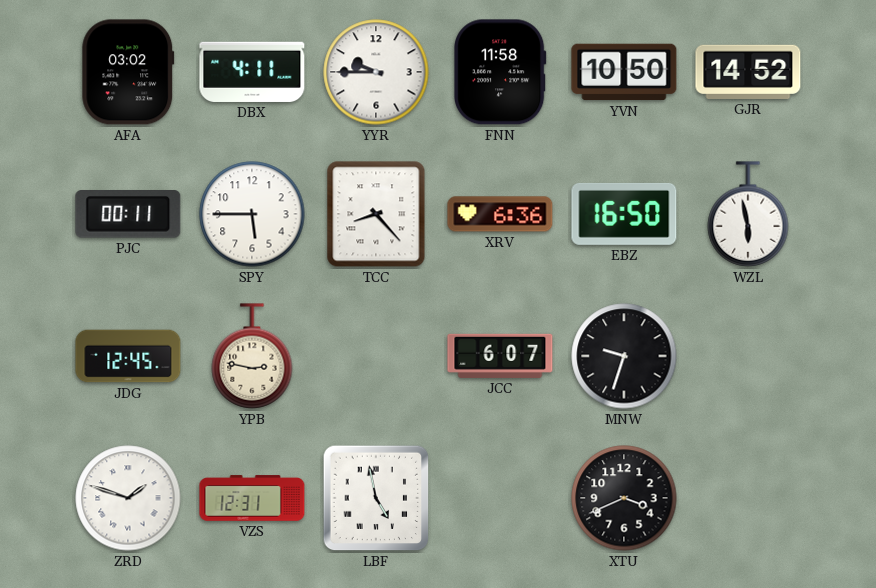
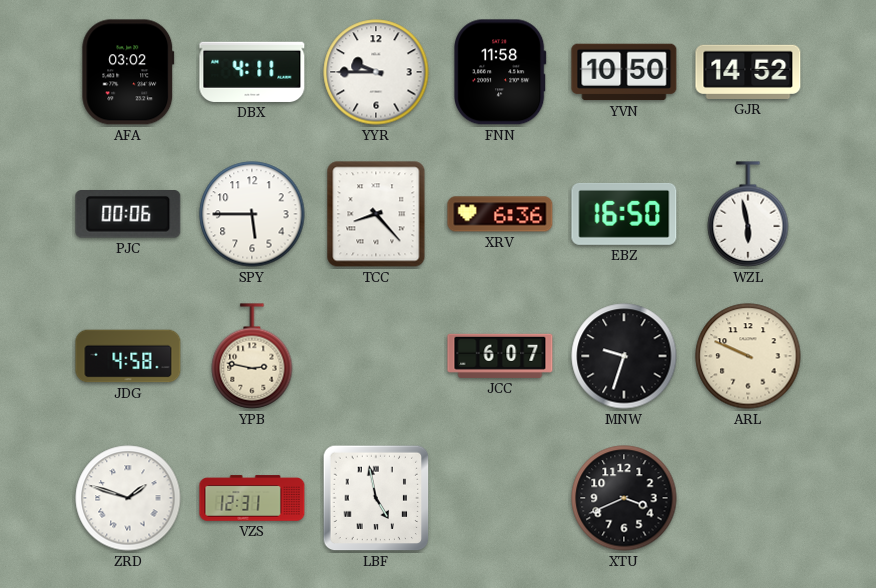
PJC: 00:11 -> 00:06
JDG: 12:45 -> 4:58
ARL: none -> 9:49
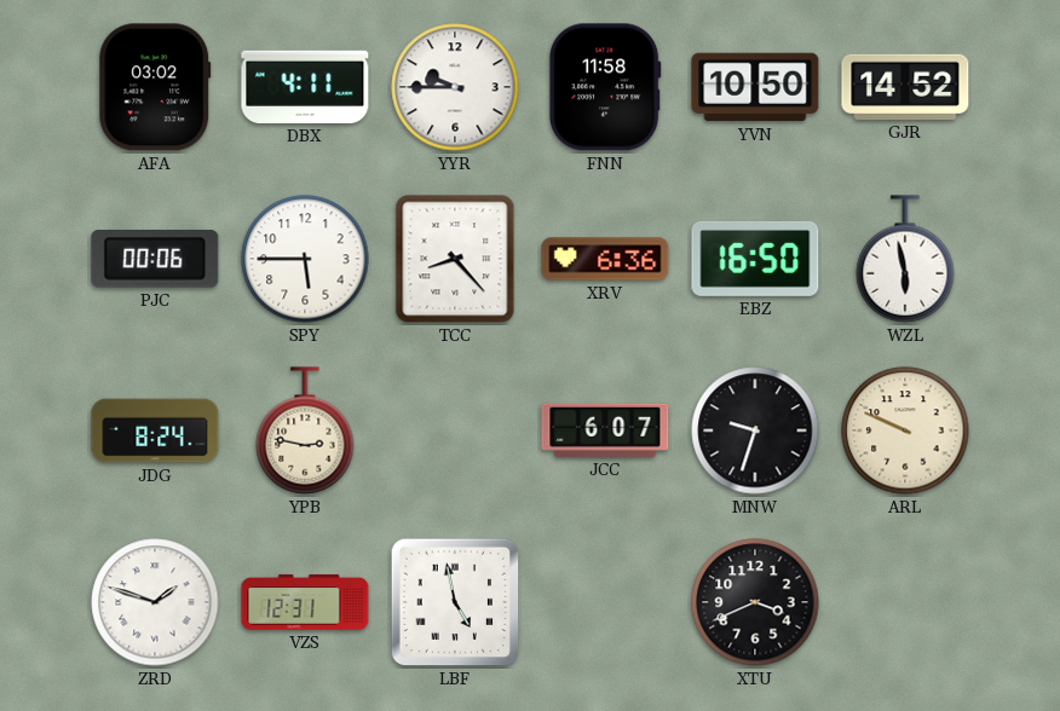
JDG: 4:58 -> 8:24
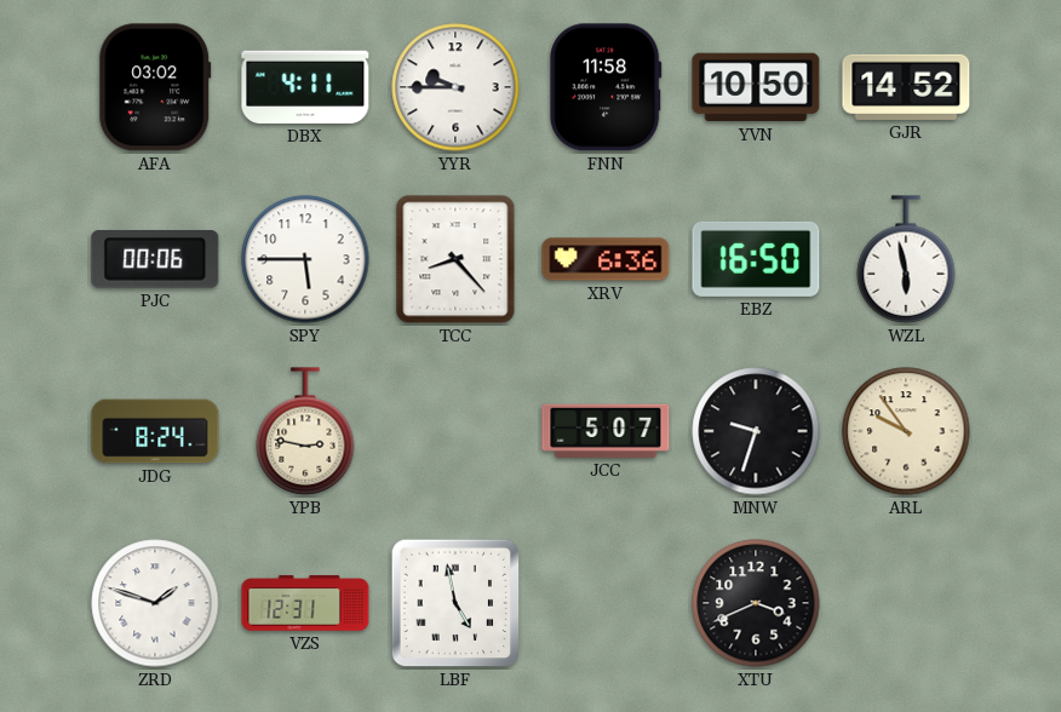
JCC: 6:07 -> 5:07
ARL: 9:49 -> 9:54
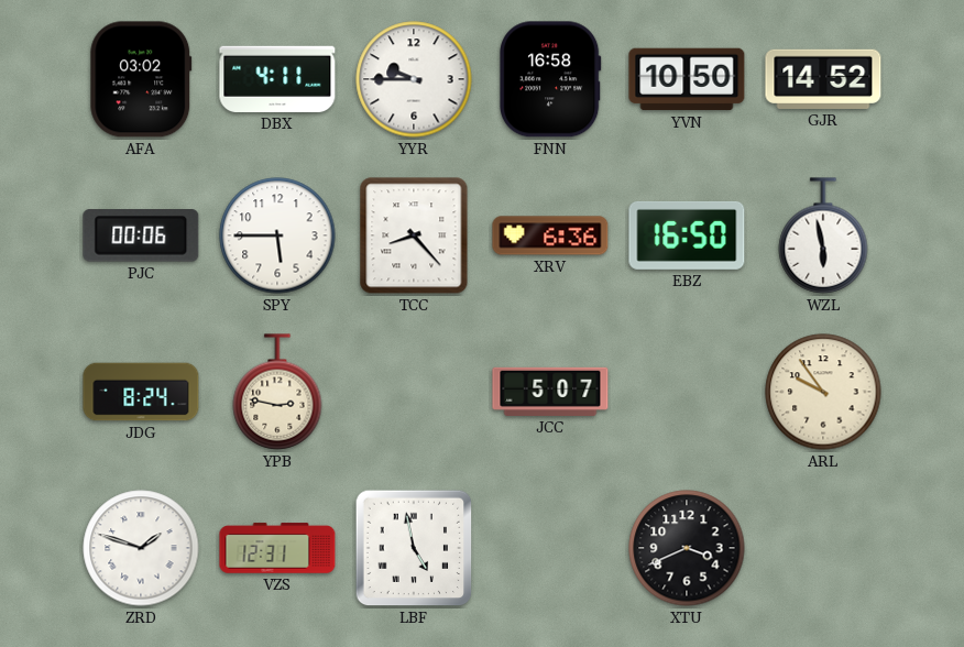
FNN: 11:58 -> 16:58
MNW: 9:33 -> none
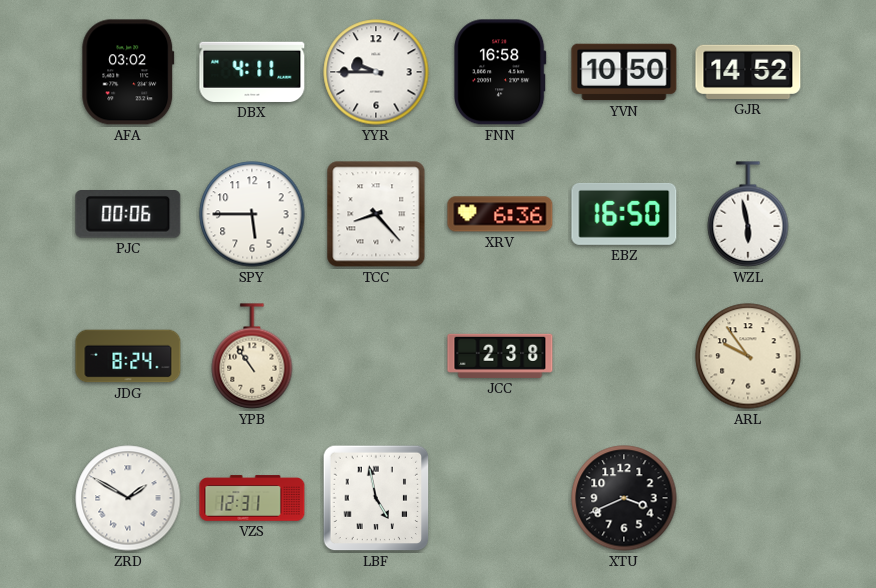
YPB: 2:47 -> 10:54
JCC: 5:07 -> 2:38
ZRD: 1:48 -> 1:50
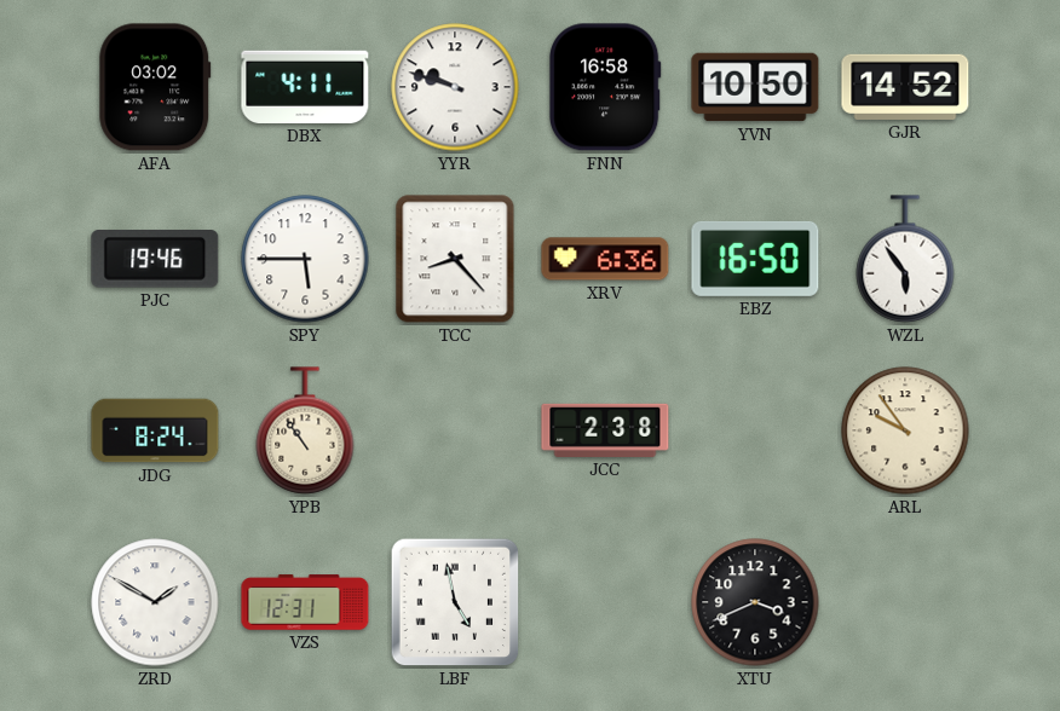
YYR: 9:45 -> 9:48
PJC: 00:06 -> 19:46
WZL: 5:58 -> 5:54
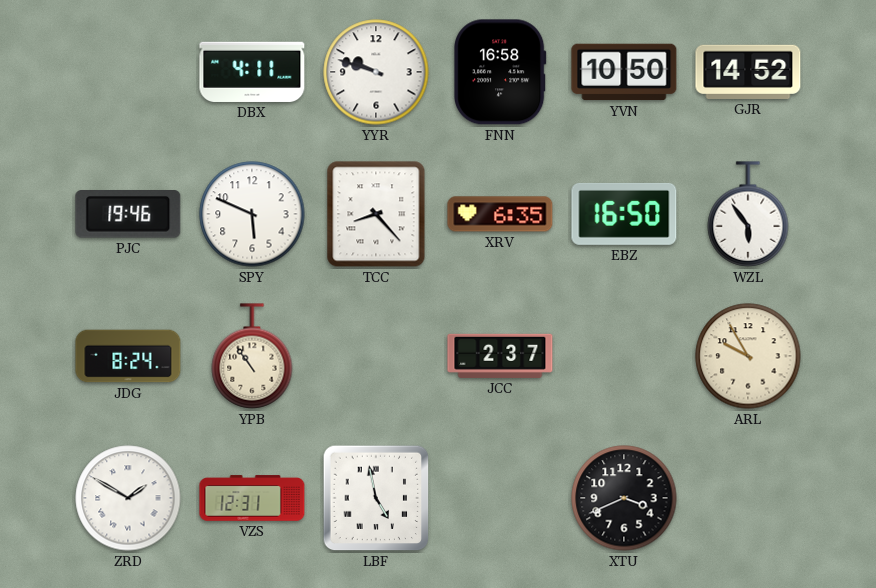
AFA: 03:02 -> none
SPY: 5:45 -> 5:49
XRV: 6:36 -> 6:35
JCC: 2:38 -> 2:37
ARL: 9:54 -> 9:55
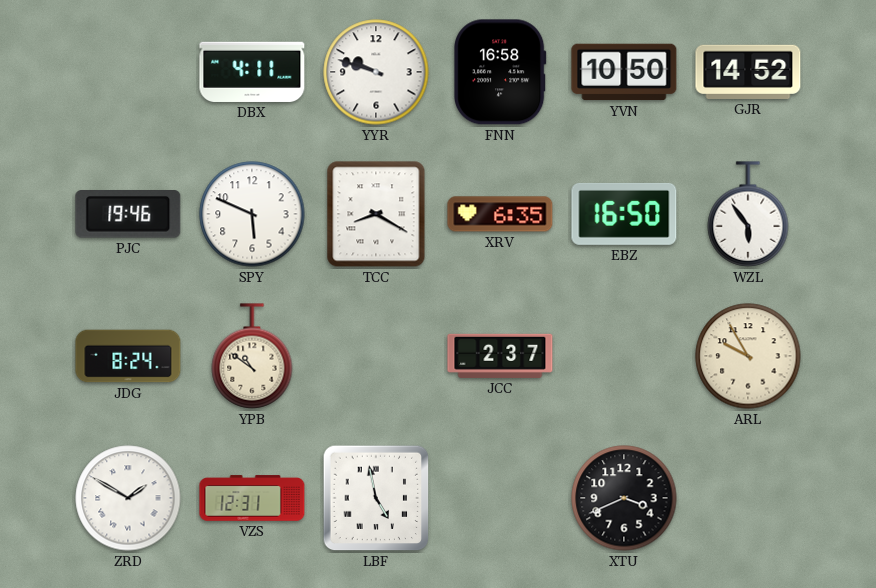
TCC: 8:23 -> 8:20
YPB: 10:54 -> 10:51
